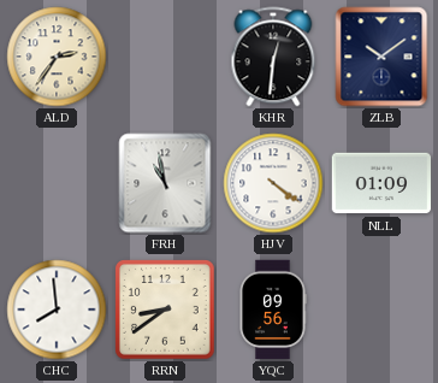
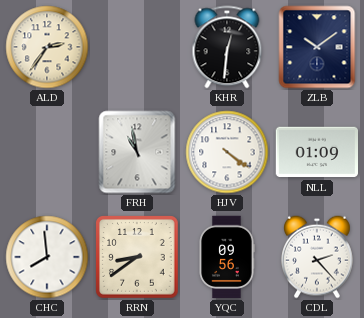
CDL: none -> 2:23
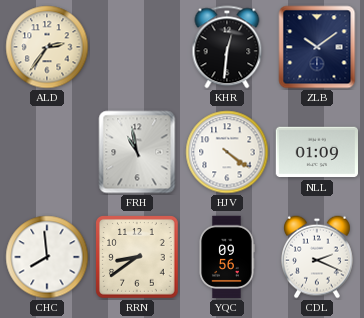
CDL: 2:23 -> 2:19
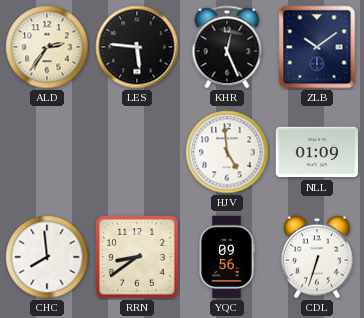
LES: none -> 5:46
KHR: 12:31 -> 12:26
FRH: 10:58 -> none
HJV: 4:21 -> 4:59
CDL: 2:19 -> 6:33
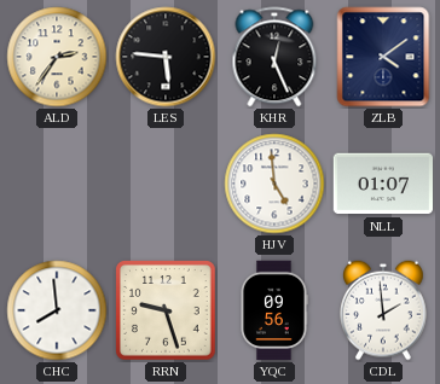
ZLB: 10:09 -> 4:09
NLL: 01:09 -> 01:07
RRN: 8:39 -> 9:27
CDL: 6:33 -> 1:59
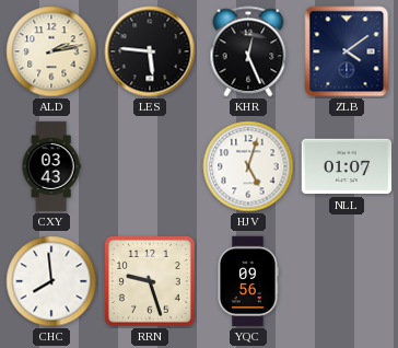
ALD: 2:36 -> 2:13
CXY: none -> 03:43
HJV: 4:59 -> 5:03
CDL: 1:59 -> none
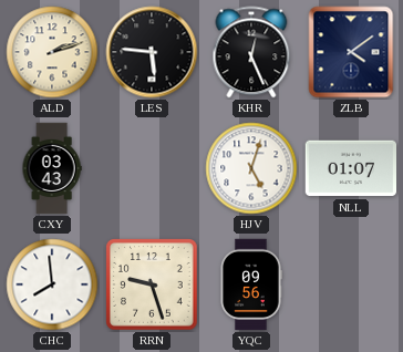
ALD: 2:13 -> 2:12
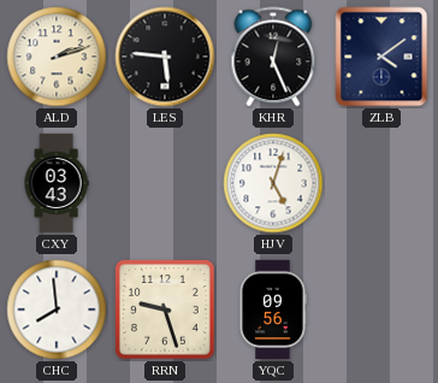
NLL: 01:07 -> none
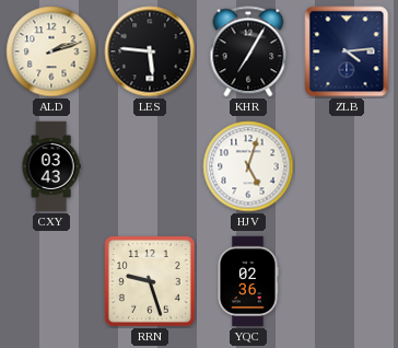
KHR: 12:26 -> 7:05
ZLB: 4:09 -> 4:14
CHC: 7:59 -> none
YQC: 09:56 -> 02:36
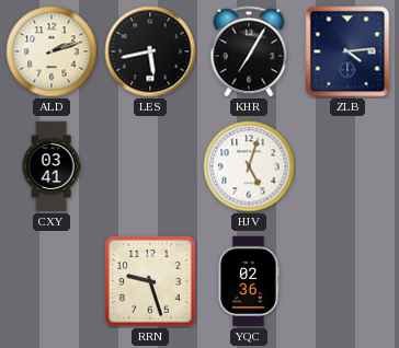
LES: 5:46 -> 5:43
CXY: 03:43 -> 03:41
